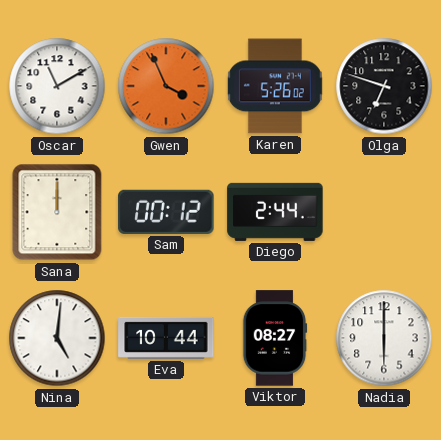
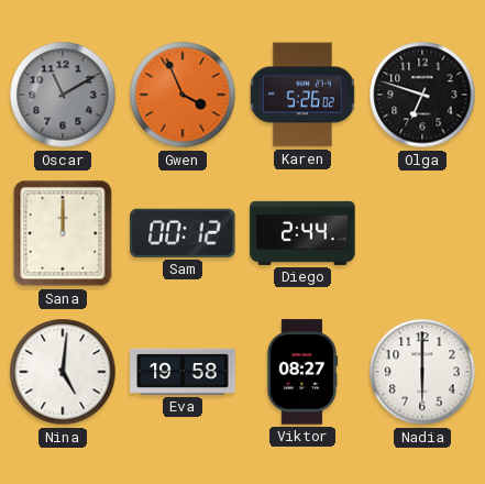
Oscar dial: white -> grey
Eva: 10:44 -> 19:58
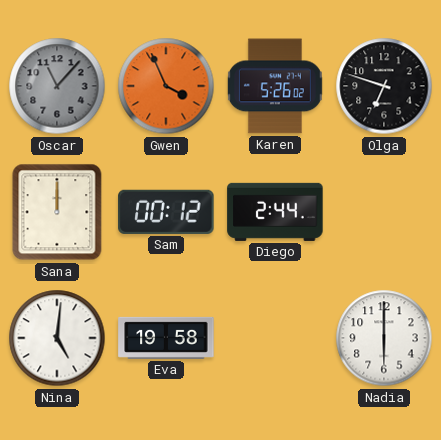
Oscar: 11:10 -> 11:07
Viktor: 08:27 -> none
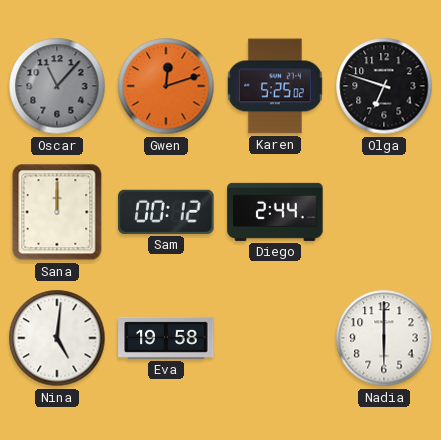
Gwen: 3:56 -> 12:12
Karen: 5:26 -> 5:25
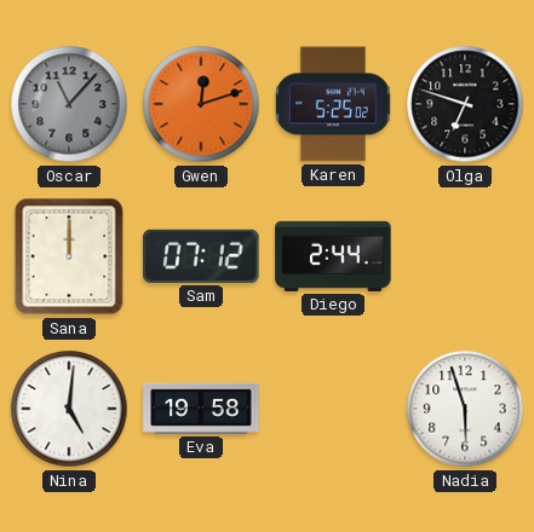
Sam: 00:12 -> 07:12
Nadia: 6:00 -> 5:57
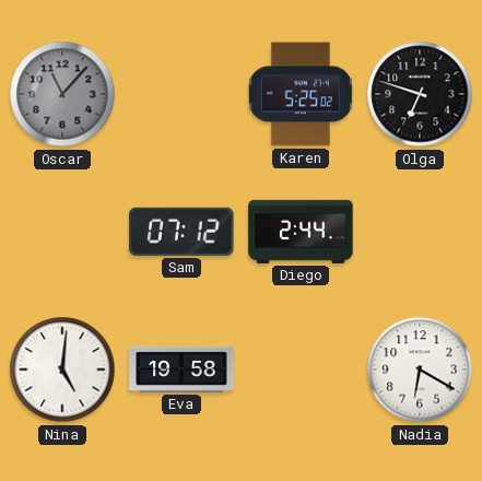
Gwen: 12:12 -> none
Sana: 12:00 -> none
Nadia: 5:57 -> 6:20
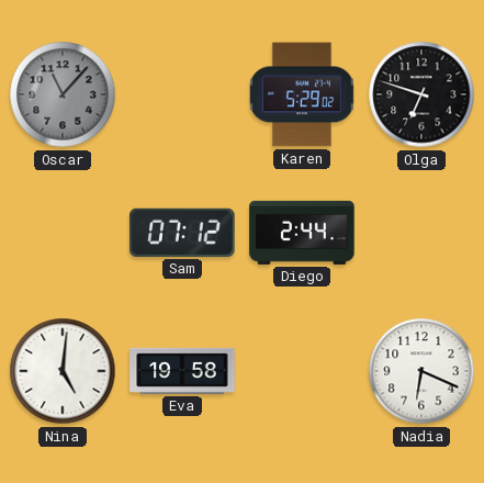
Karen: 5:25 -> 5:29
Nadia: 6:20 -> 6:19
